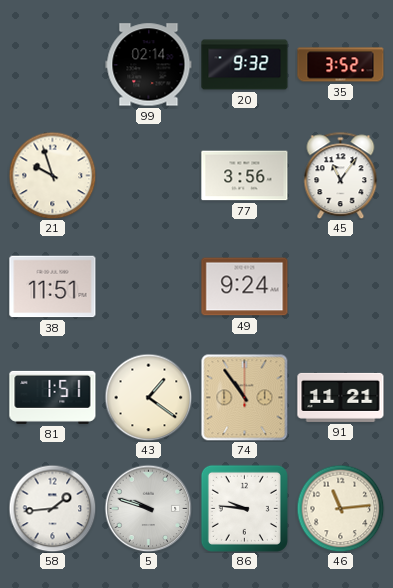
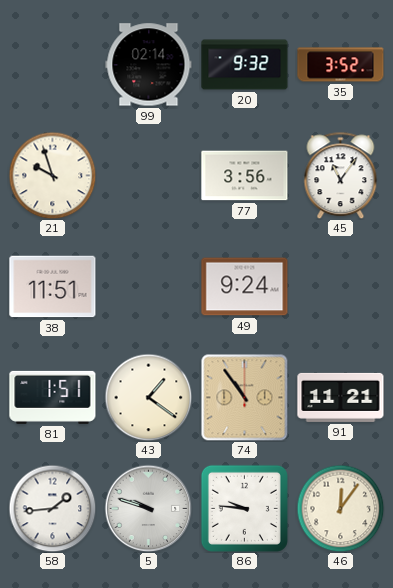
46: 11:14 -> 12:06
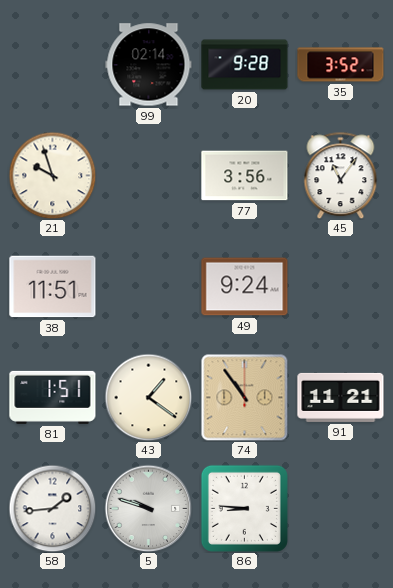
20: 9:32 -> 9:28
86: 9:46 -> 8:46
46: 12:06 -> none
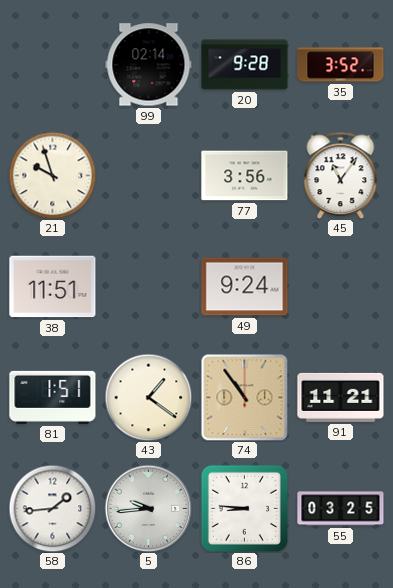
5: 9:48 -> 9:44
55: none -> 03:25
